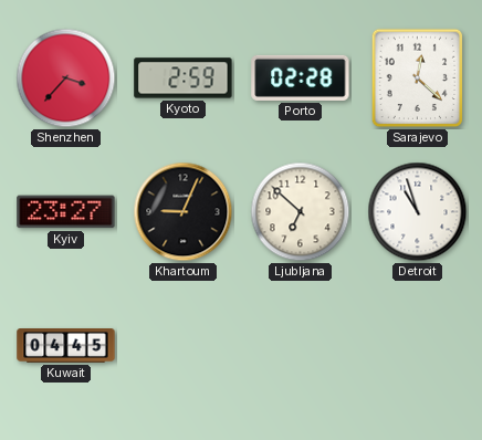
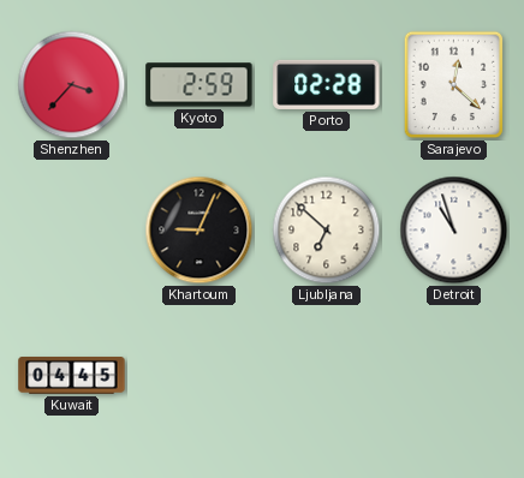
Kyiv: 23:27 -> none
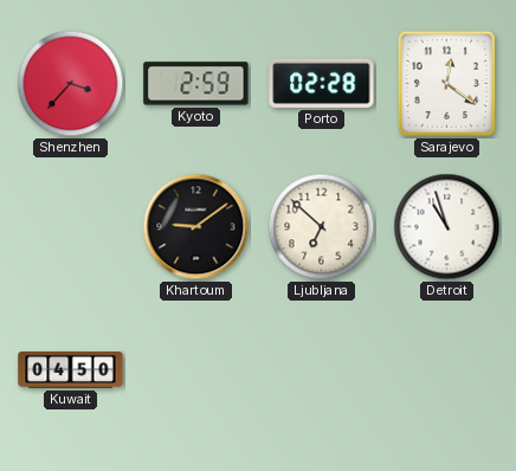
Sarajevo: 12:22 -> 12:21
Khartoum: 9:04 -> 9:09
Kuwait: 04:45 -> 04:50
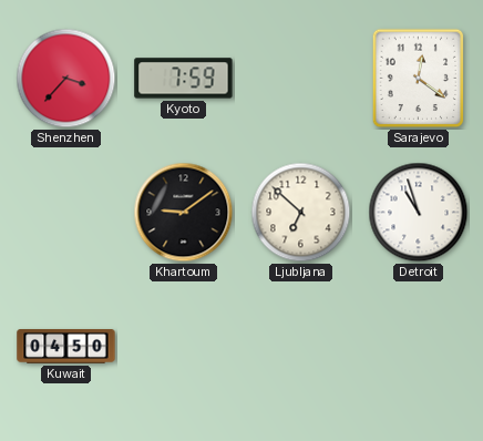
Kyoto: 2:59 -> 7:59
Porto: 02:28 -> none
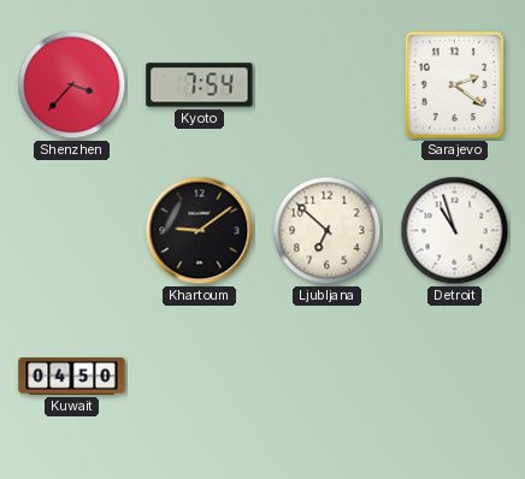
Kyoto: 7:59 -> 7:54
Sarajevo: 12:21 -> 2:21
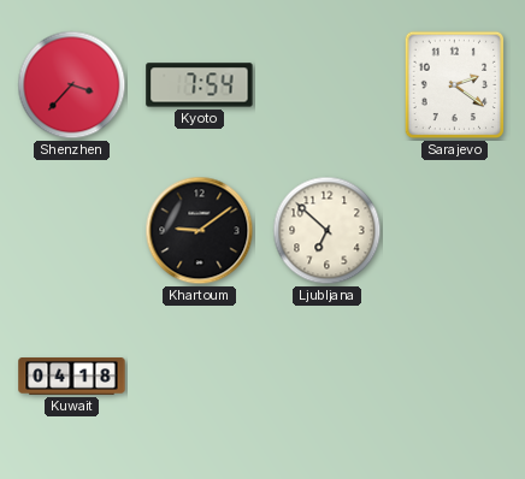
Detroit: 10:57 -> none
Kuwait: 04:50 -> 04:18
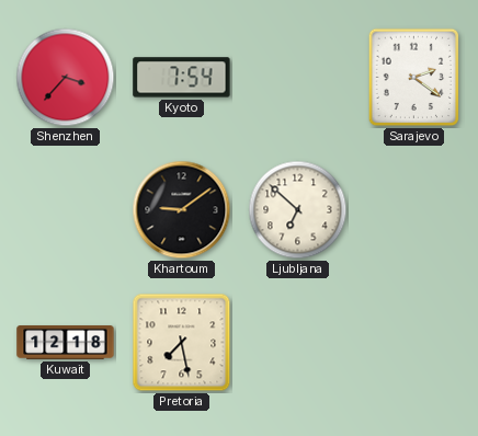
Kuwait: 04:18 -> 12:18
Pretoria: none -> 7:28
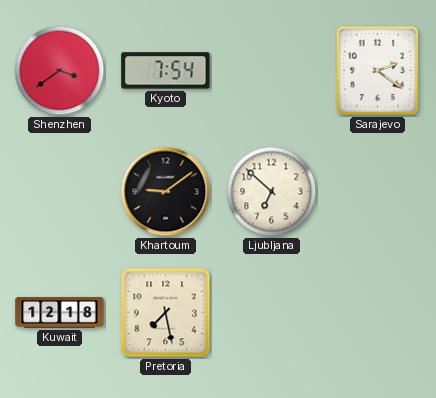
Shenzhen: 3:37 -> 3:39
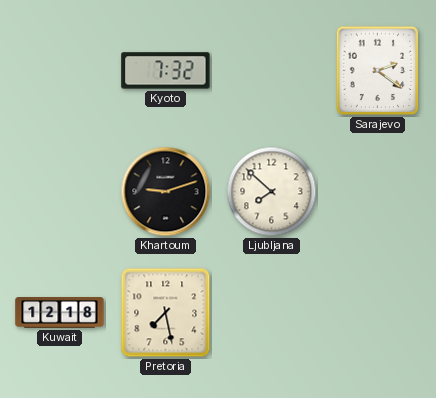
Shenzhen: 3:39 -> none
Kyoto: 7:54 -> 7:32
Khartoum: 9:09 -> 9:12
Ljubljana: 6:52 -> 7:52
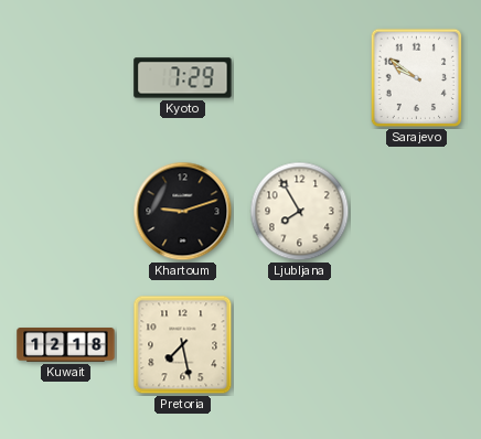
Kyoto: 7:32 -> 7:29
Sarajevo: 2:21 -> 9:51
Ljubljana: 7:52 -> 7:55
